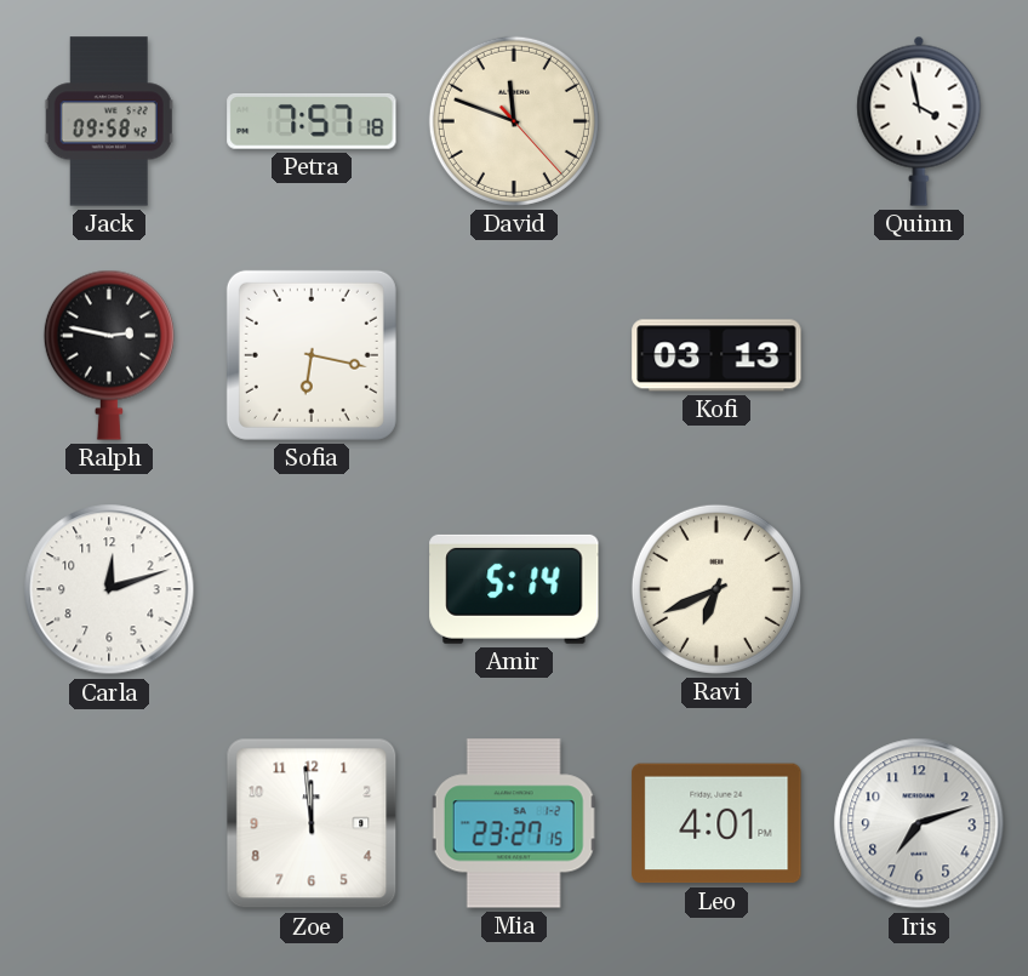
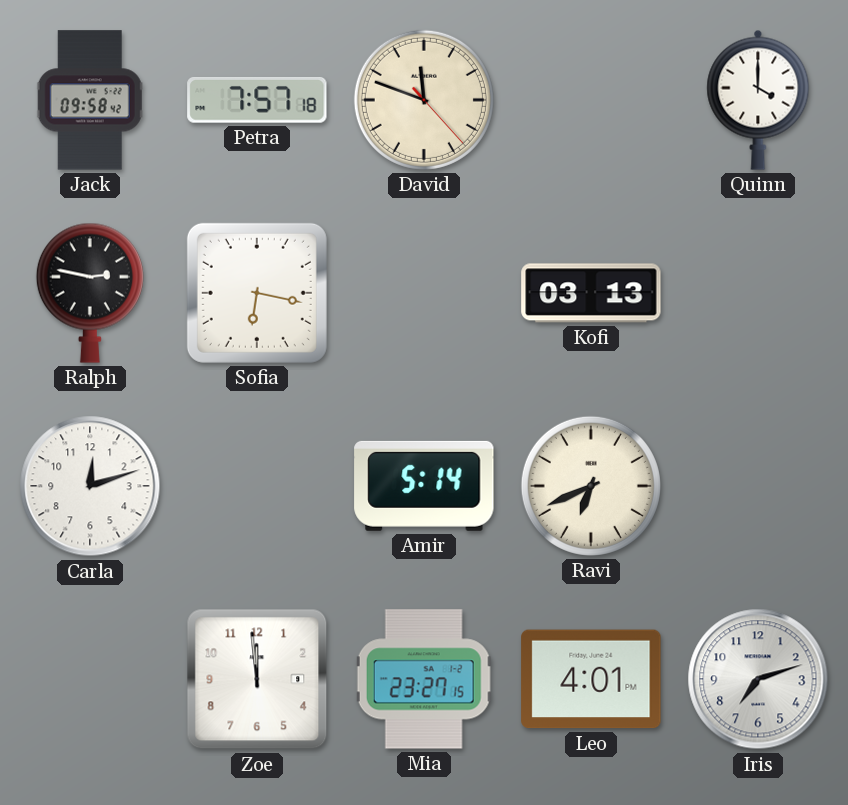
Quinn: 3:58 -> 4:00
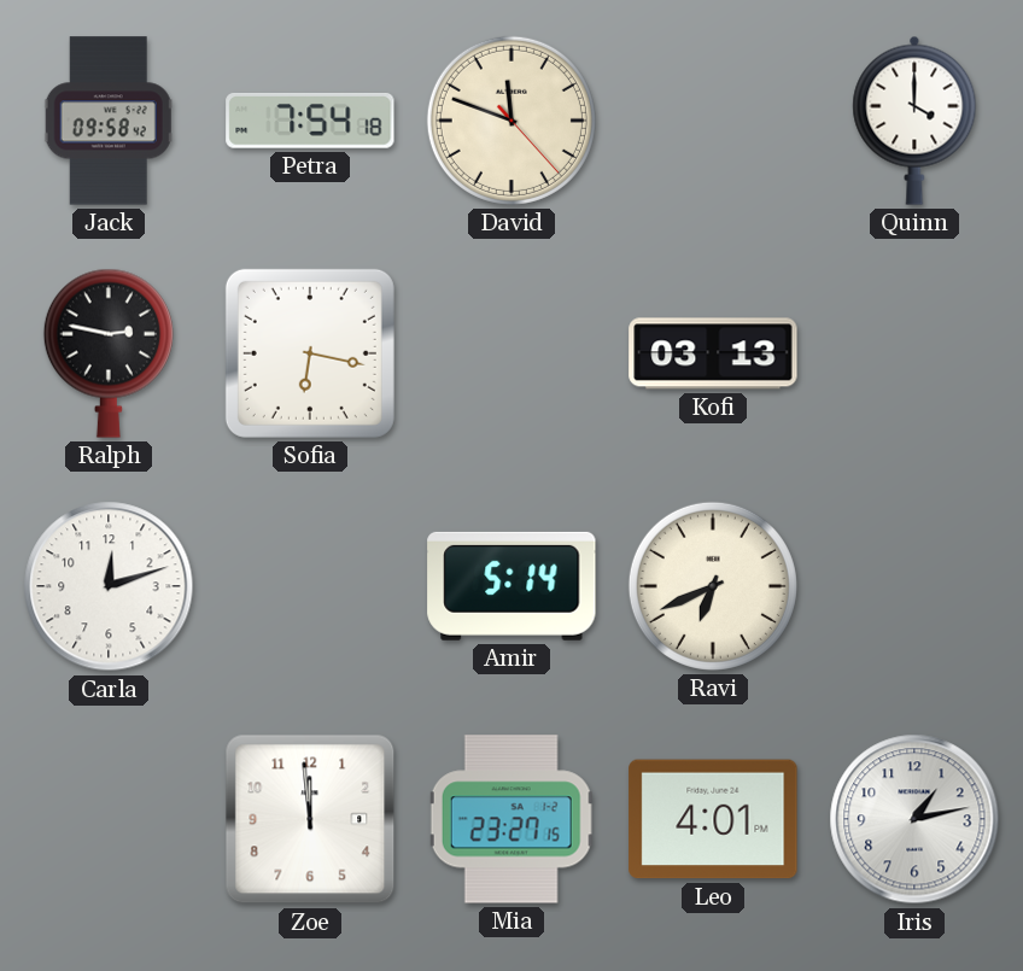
Petra: 7:57 -> 7:54
Iris: 7:12 -> 1:13
